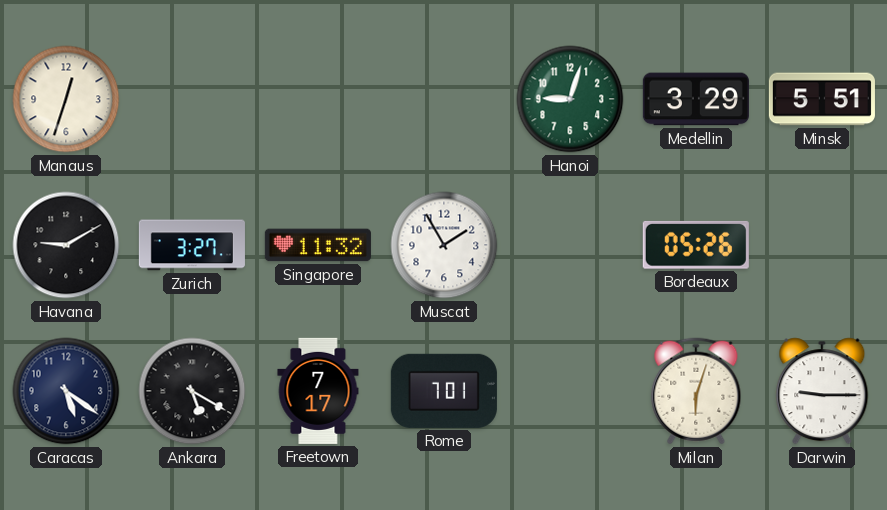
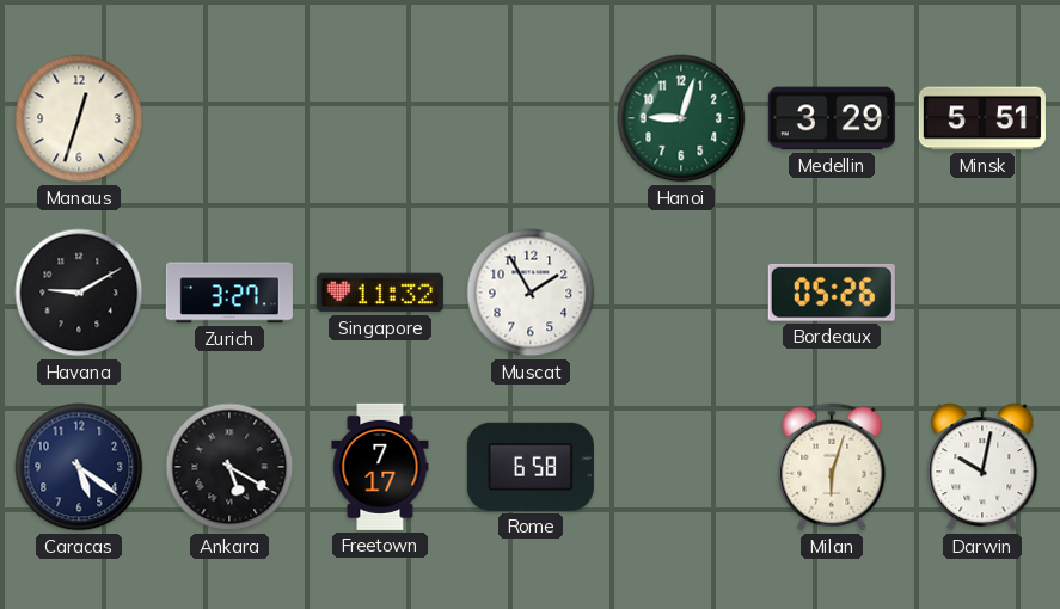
Rome: 7:01 -> 6:58
Darwin: 9:15 -> 10:02
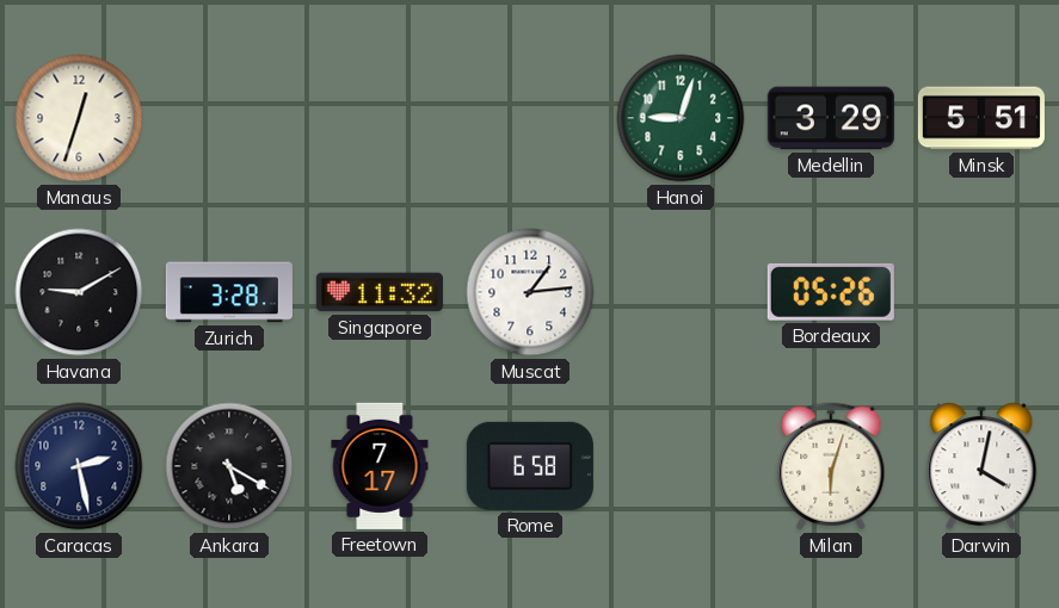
Zurich: 3:27 -> 3:28
Muscat: 1:55 -> 1:14
Caracas: 5:21 -> 2:28
Darwin: 10:02 -> 4:02
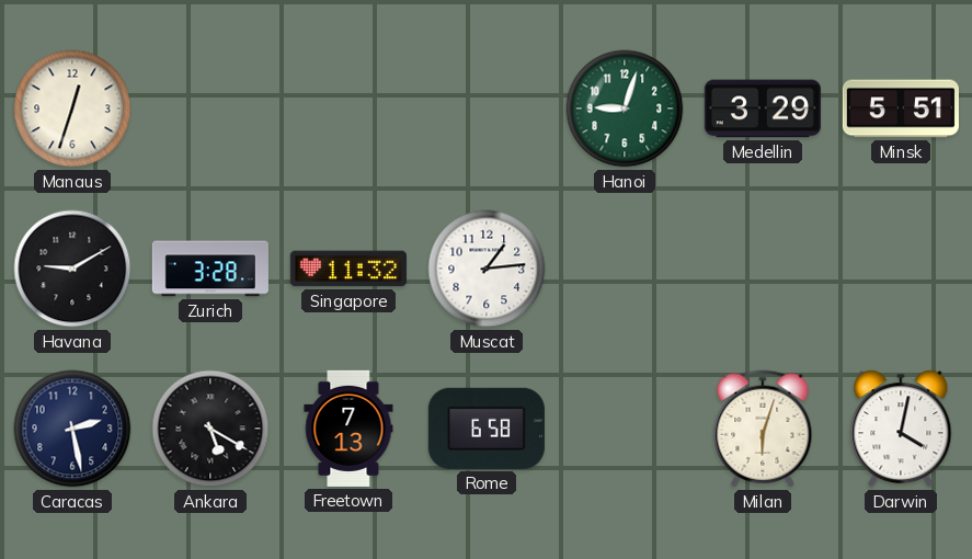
Bordeaux: 05:26 -> none
Freetown: 7:17 -> 7:13
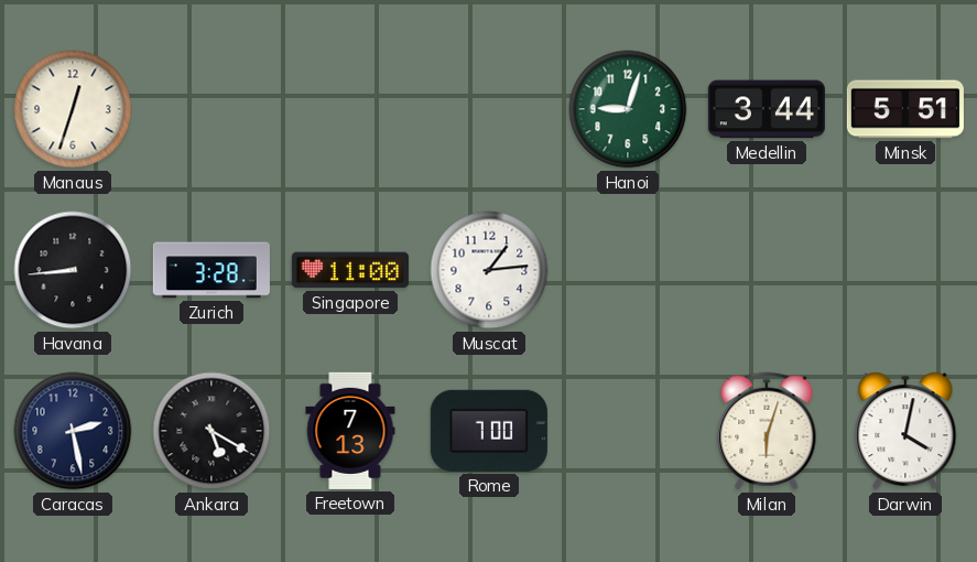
Medellin: 3:29 -> 3:44
Havana: 9:10 -> 8:44
Singapore: 11:32 -> 11:00
Rome: 6:58 -> 7:00
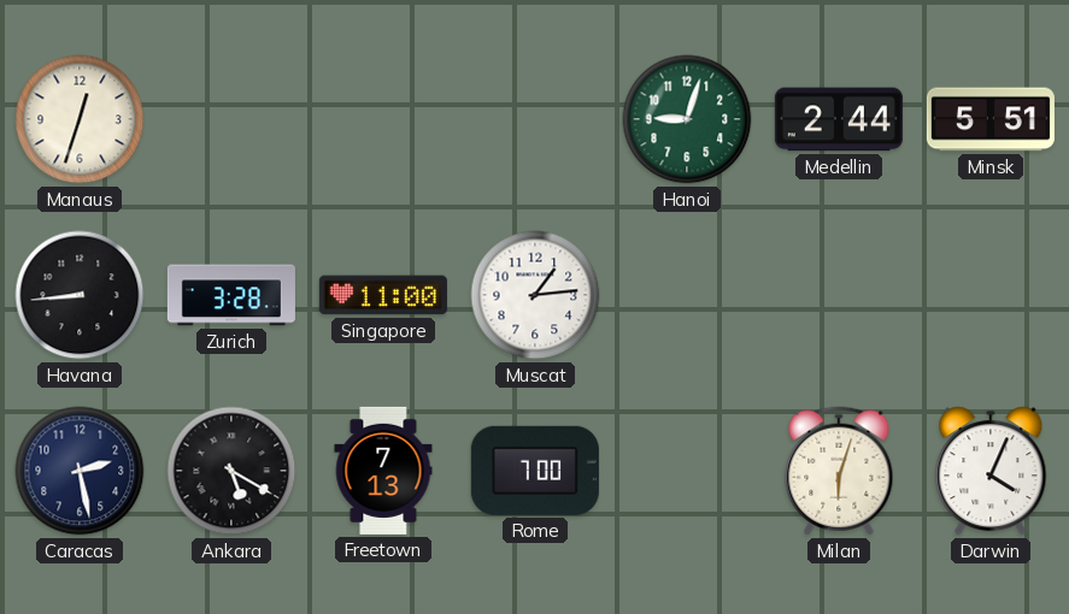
Medellin: 3:44 -> 2:44
Darwin: 4:02 -> 4:04
